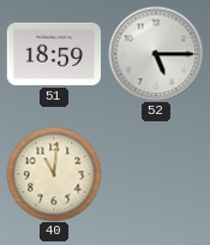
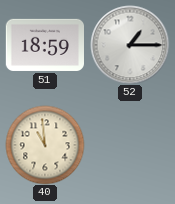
52: 5:15 -> 1:15
40: 11:01 -> 10:59
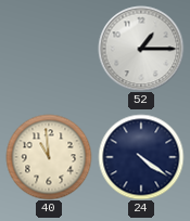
51: 18:59 -> none
24: none -> 4:21
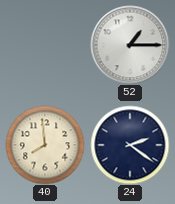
40: 10:59 -> 7:59
24: 4:21 -> 2:21
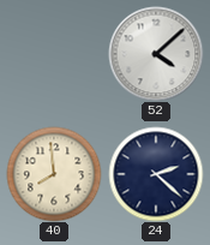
52: 1:15 -> 4:08
24: 2:21 -> 2:22
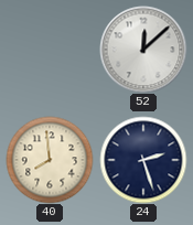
52: 4:08 -> 12:08
24: 2:22 -> 2:27
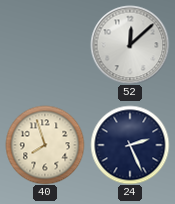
40: 7:59 -> 7:57
24: 2:27 -> 2:26
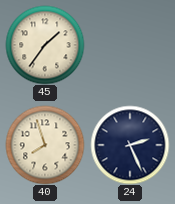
45: none -> 1:36
52: 12:08 -> none
